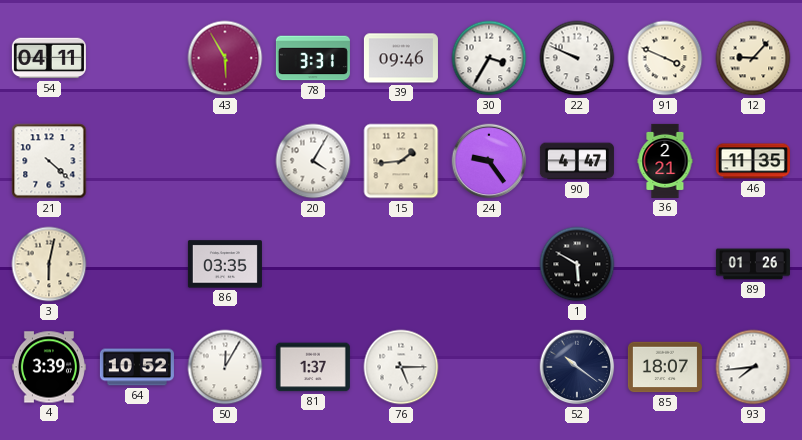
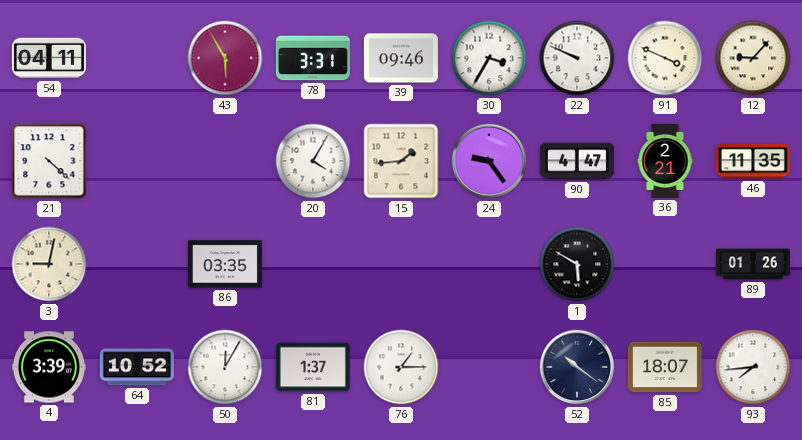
3: 6:02 -> 9:02
76: 5:15 -> 1:15
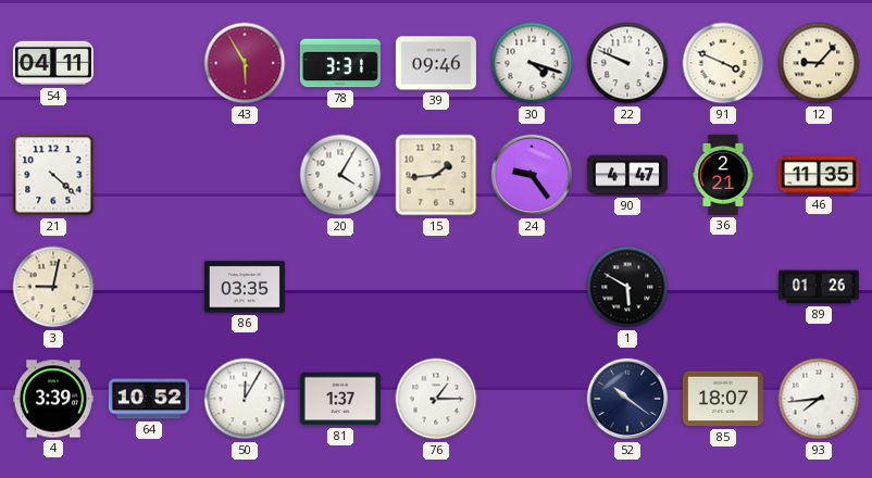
30: 3:35 -> 4:18
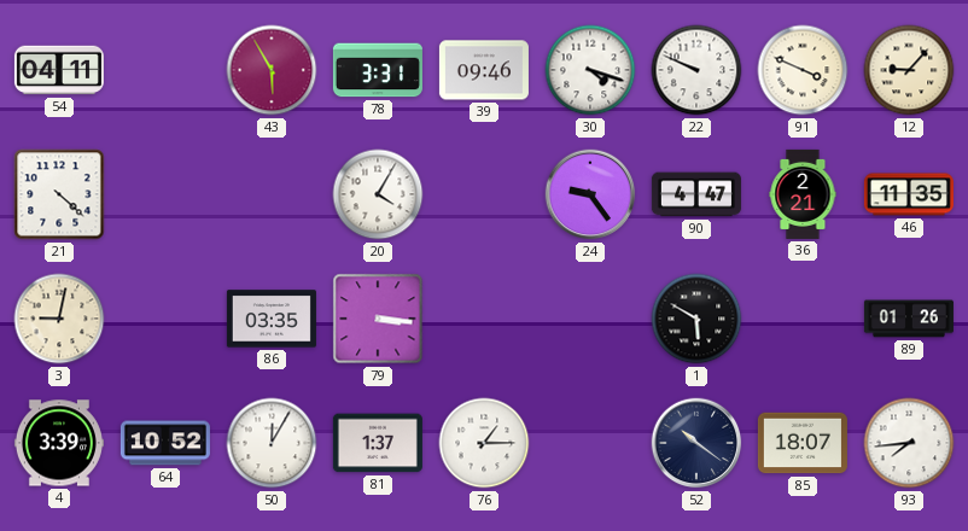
15: 1:44 -> none
79: none -> 3:16
